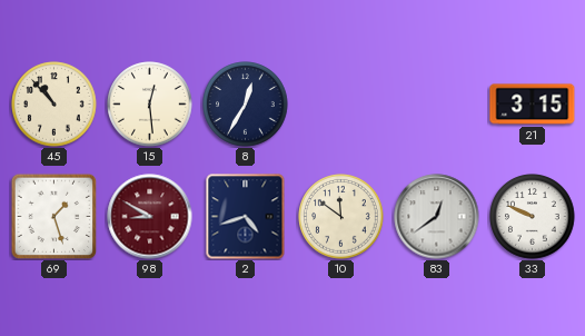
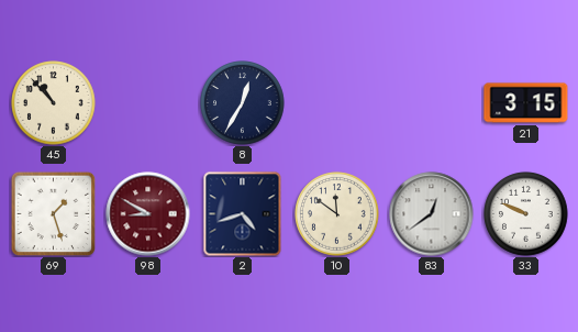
15: 12:29 -> none
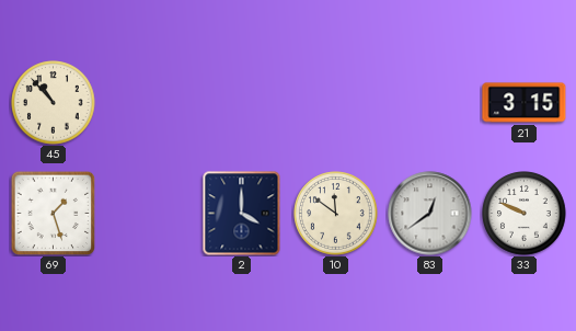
8: 12:35 -> none
98: 8:50 -> none
2: 4:42 -> 4:00
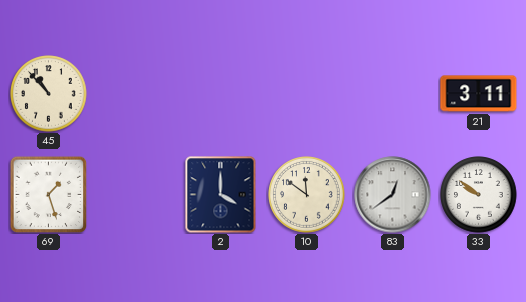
21: 3:15 -> 3:11
33: 9:49 -> 9:51
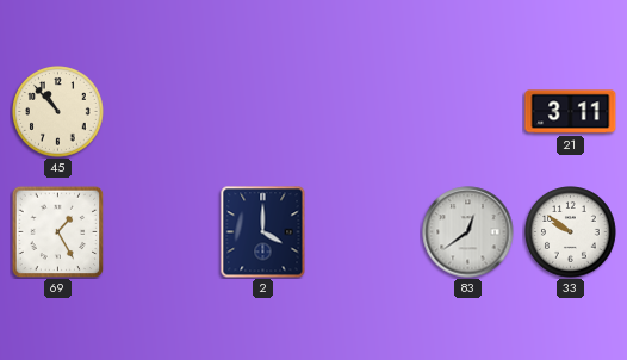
69: 1:27 -> 1:25
10: 11:51 -> none
